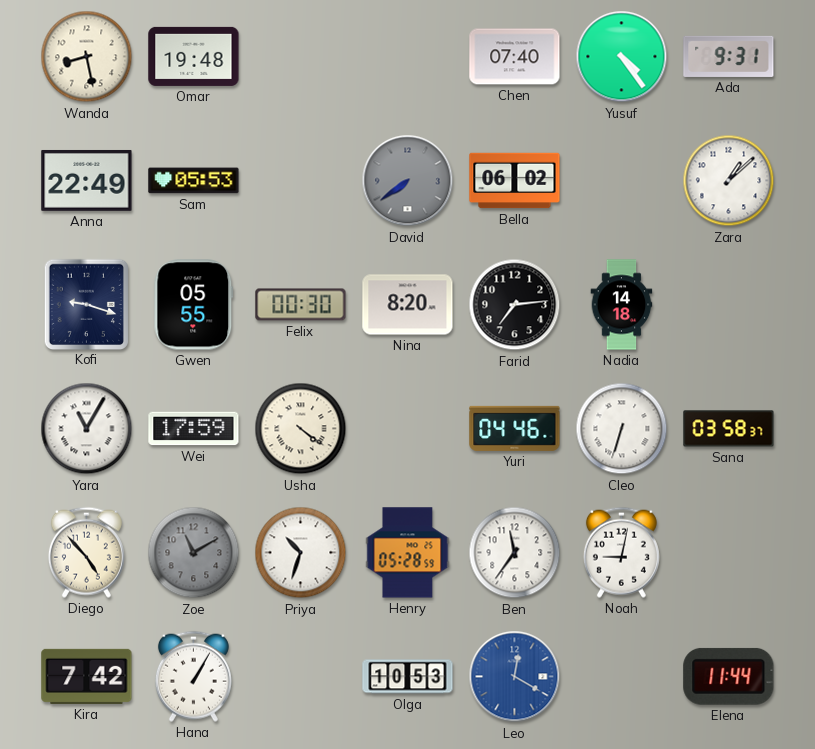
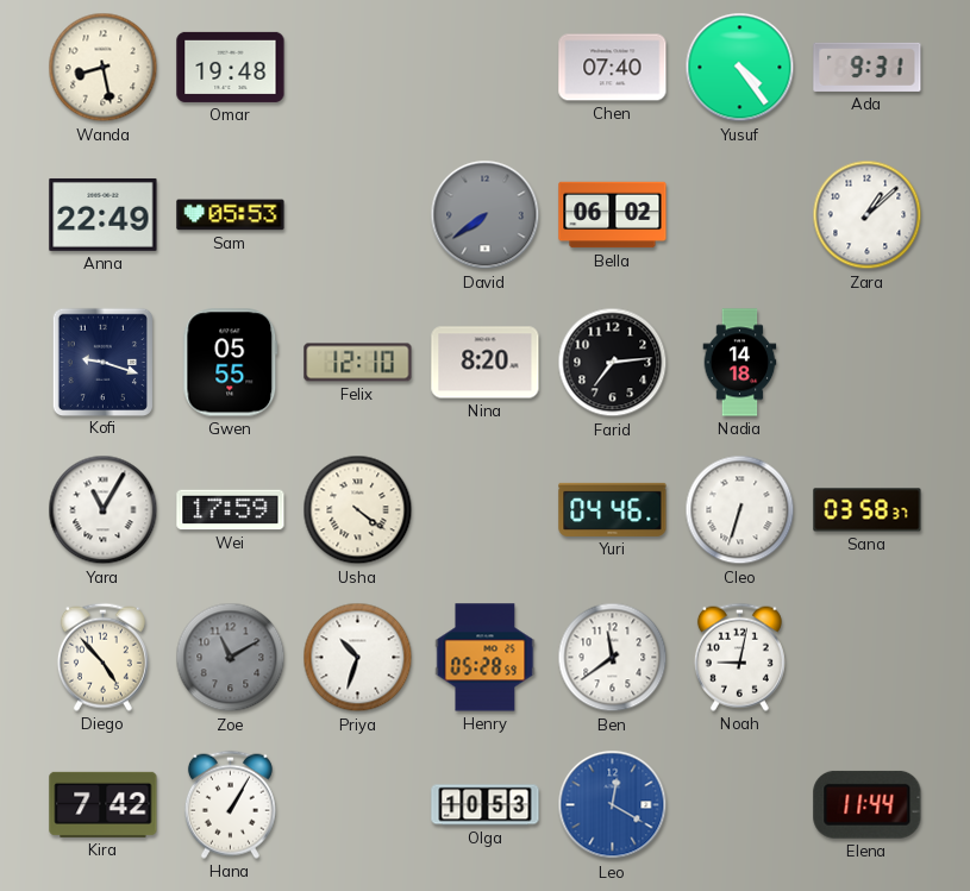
Felix: 00:30 -> 12:10
Ben: 11:36 -> 11:39
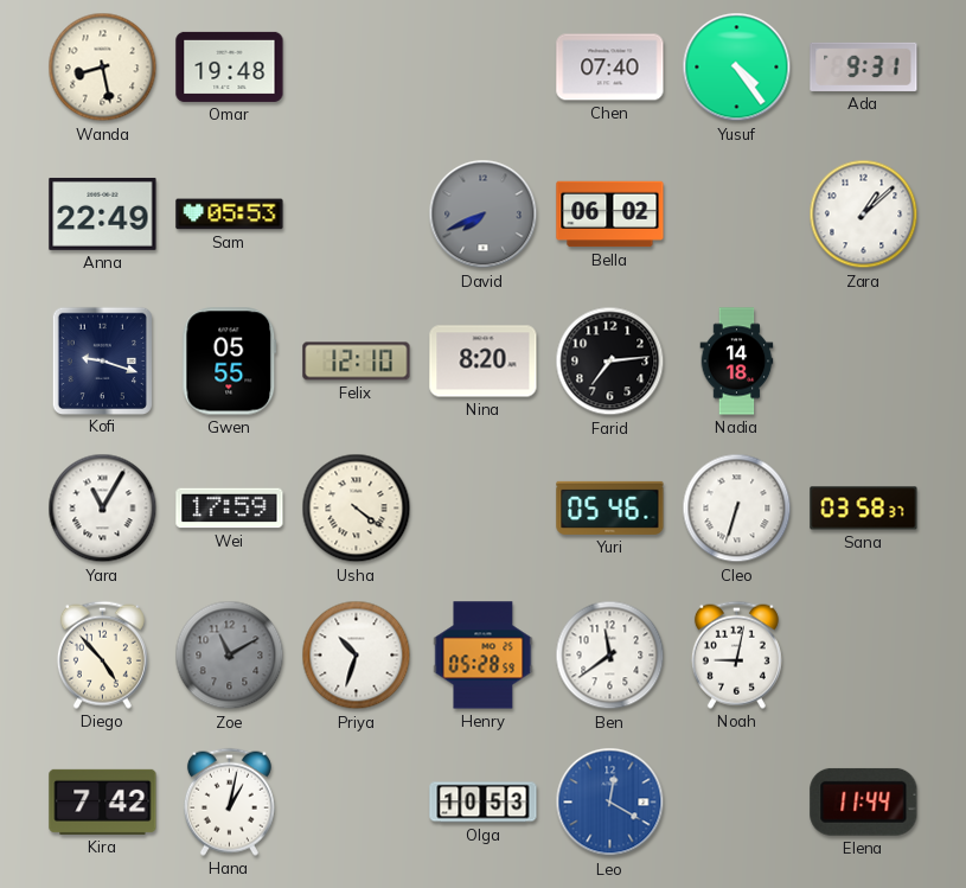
David: 7:39 -> 7:41
Yuri: 04:46 -> 05:46
Hana: 1:05 -> 1:02
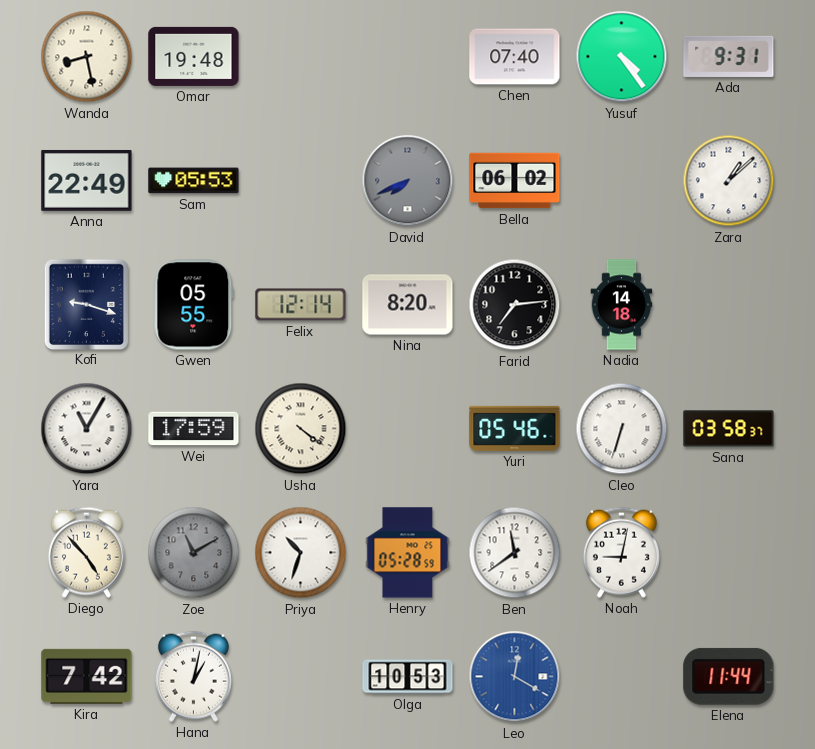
Felix: 12:10 -> 12:14
